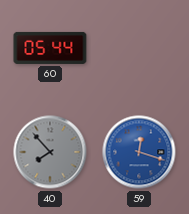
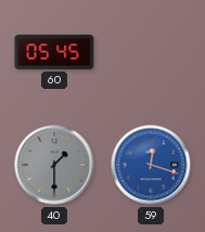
60: 05:44 -> 05:45
40: 7:53 -> 1:30
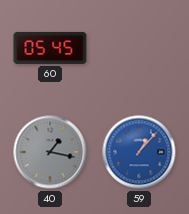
40: 1:30 -> 1:17
59: 12:18 -> 1:07
